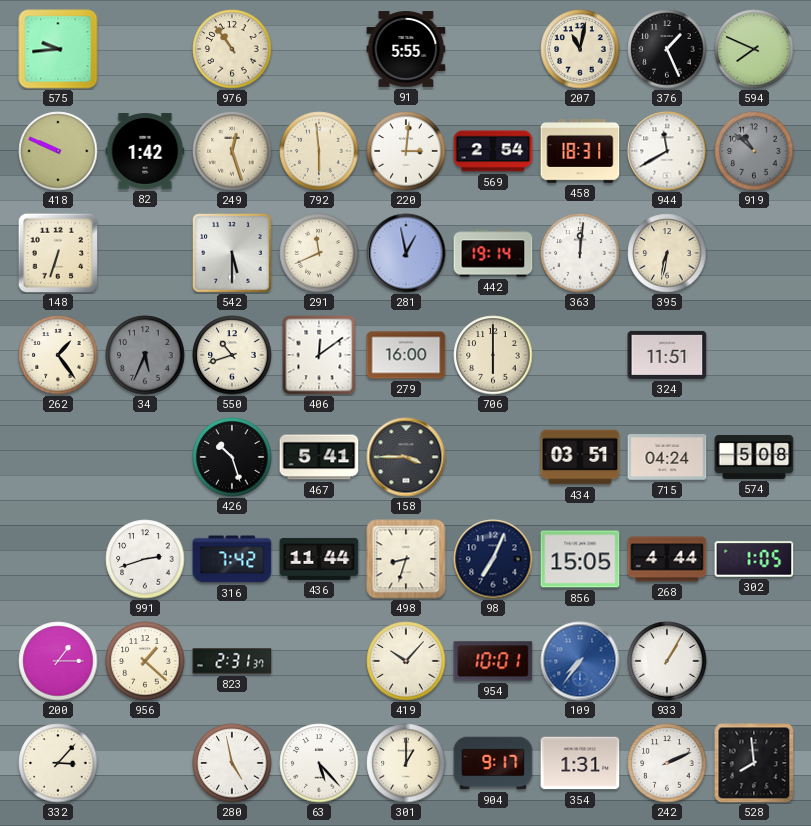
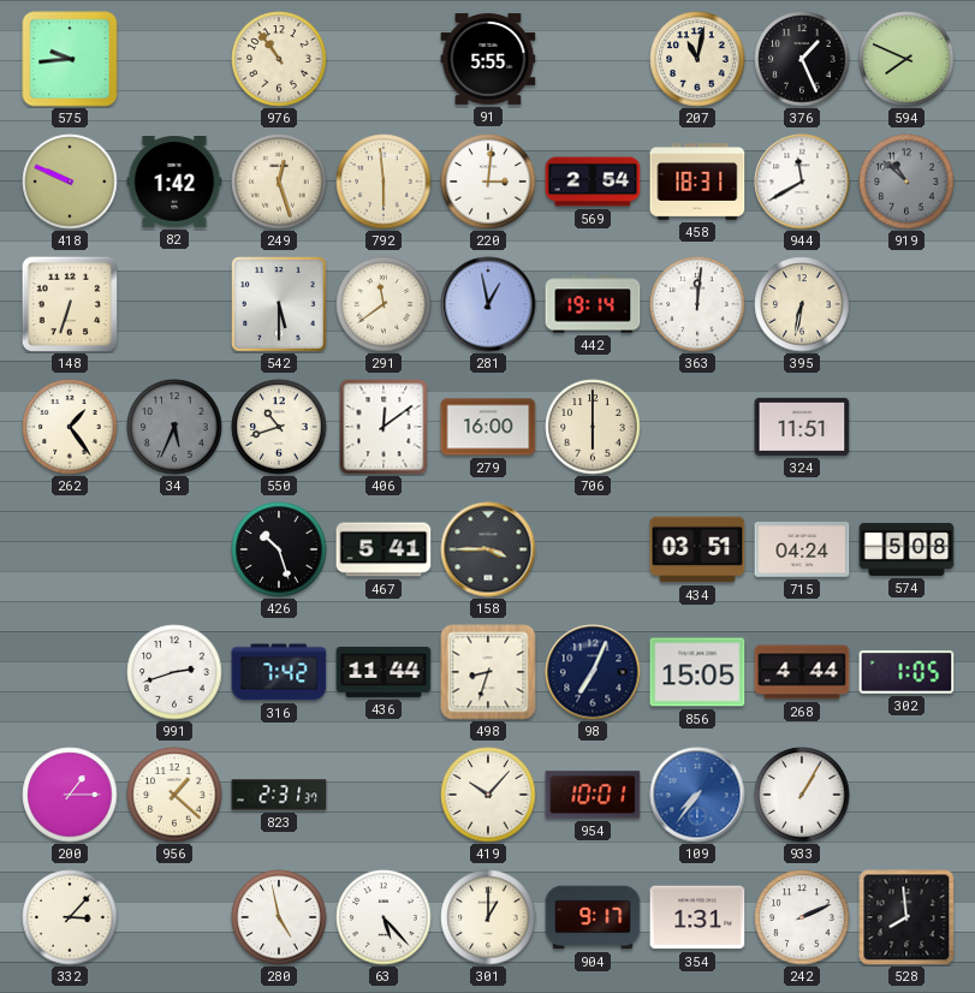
291: 11:41 -> 11:39
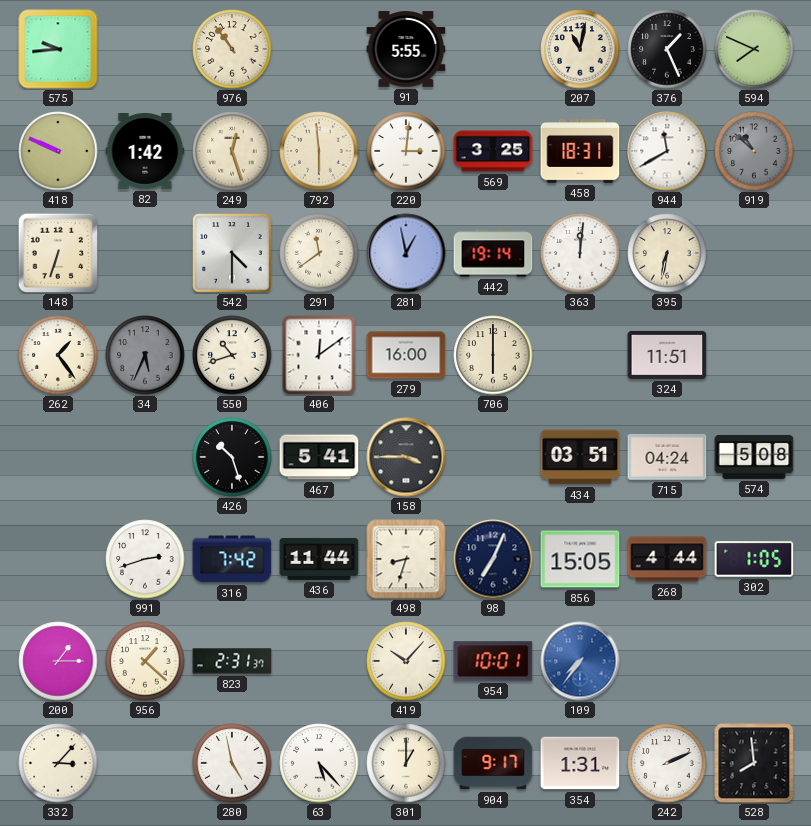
569: 2:54 -> 3:25
542: 5:30 -> 4:30
933: 1:05 -> none
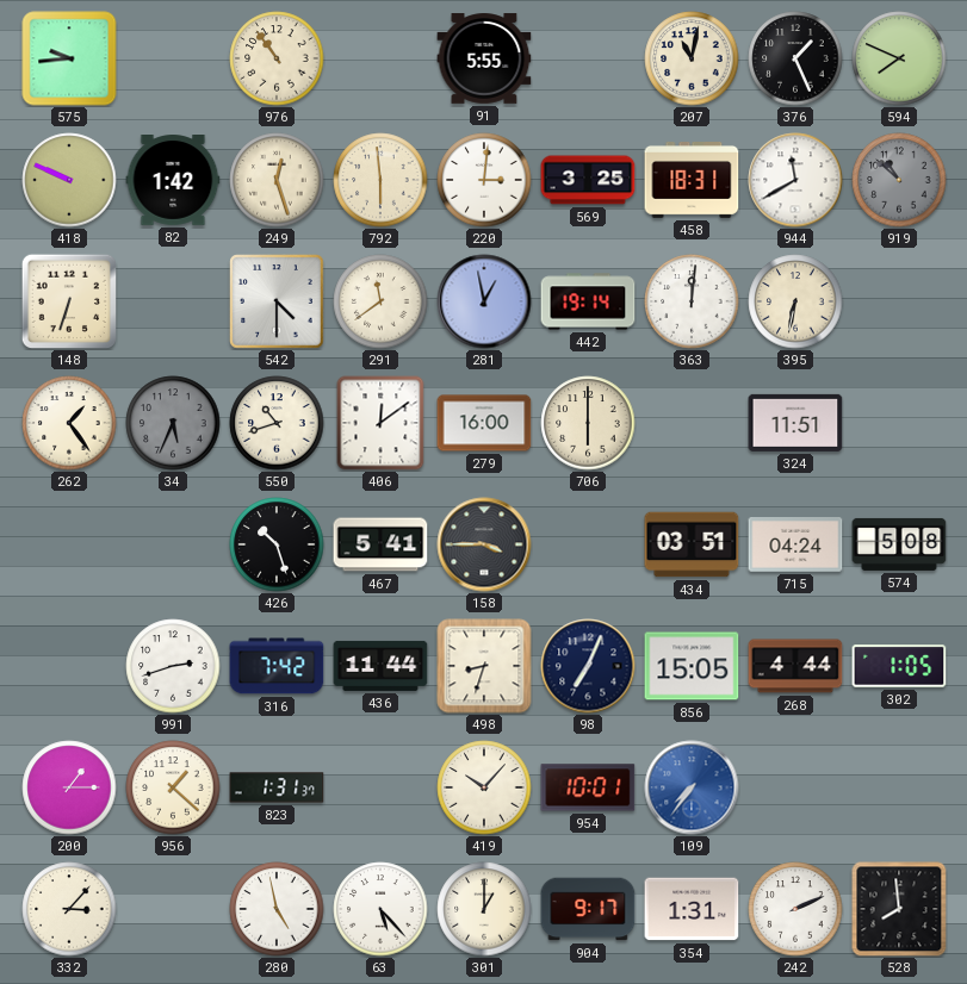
823: 2:31 -> 1:31
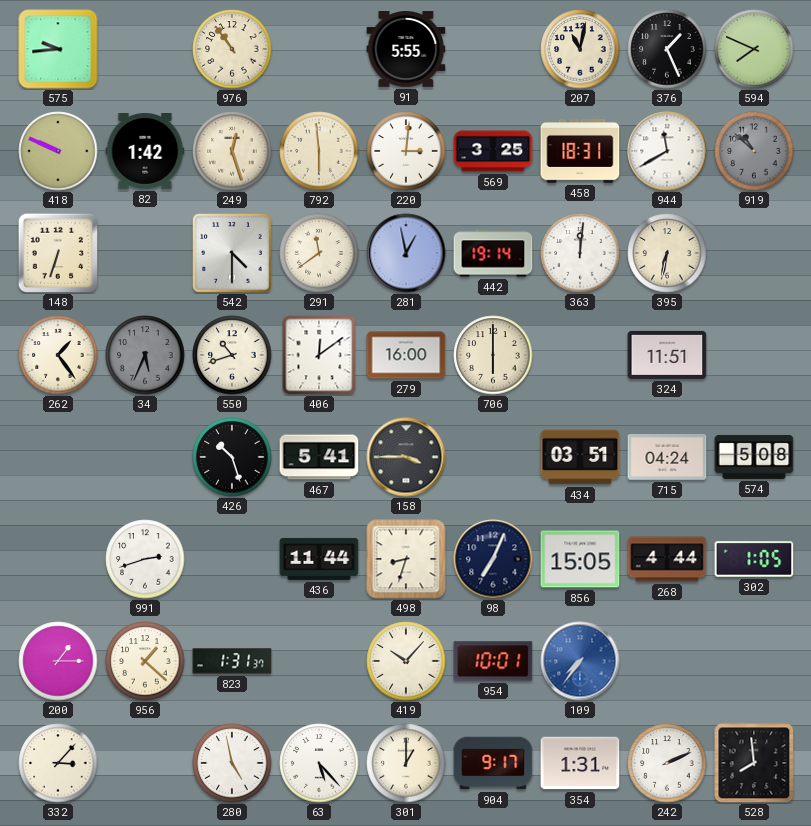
316: 7:42 -> none
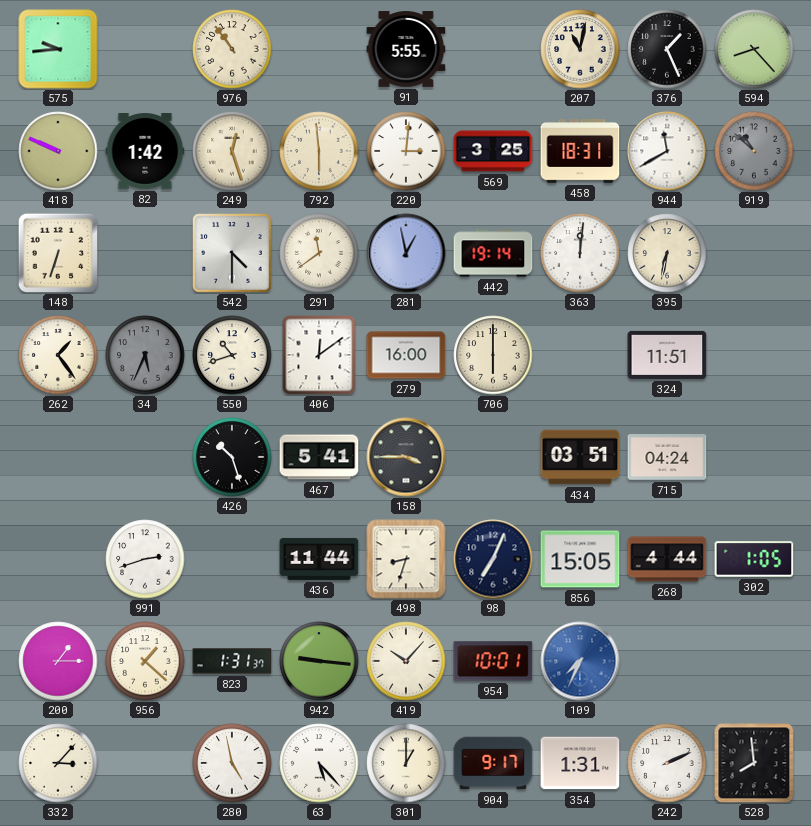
594: 7:49 -> 8:23
574: 5:08 -> none
942: none -> 9:16
109: 7:36 -> 7:34
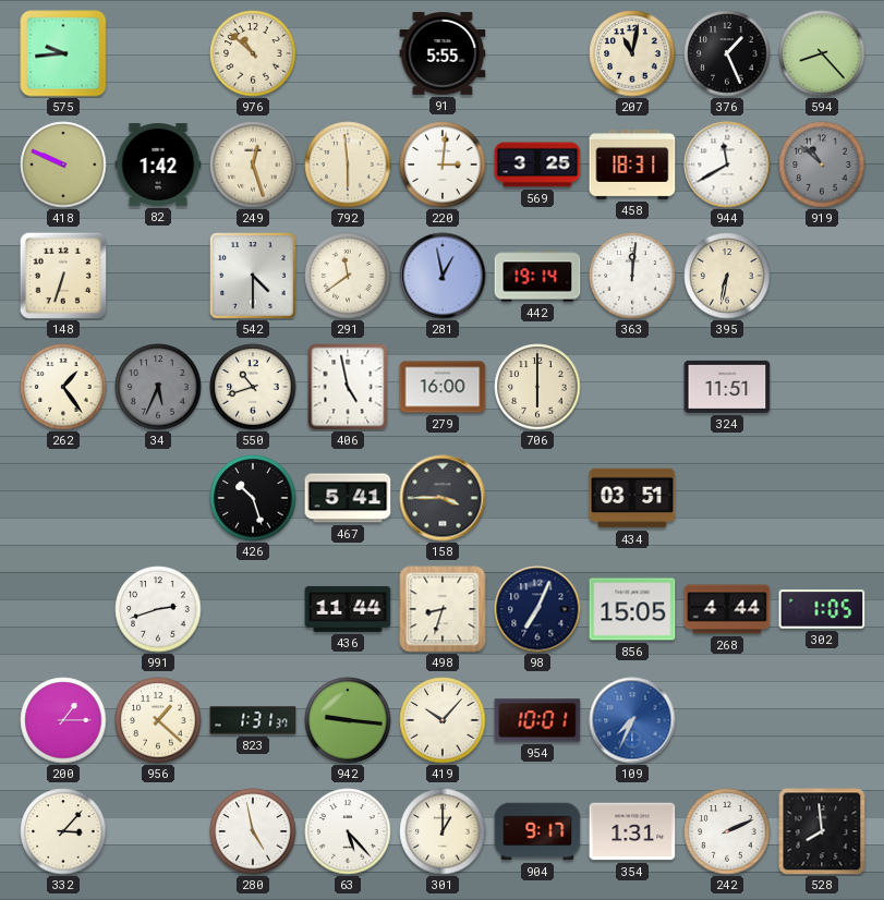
976: 10:54 -> 10:52
406: 12:09 -> 4:58
715: 04:24 -> none
